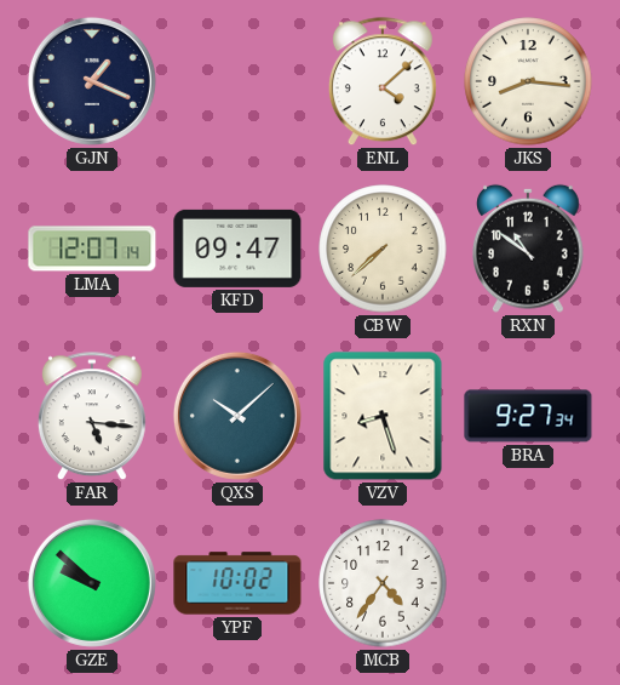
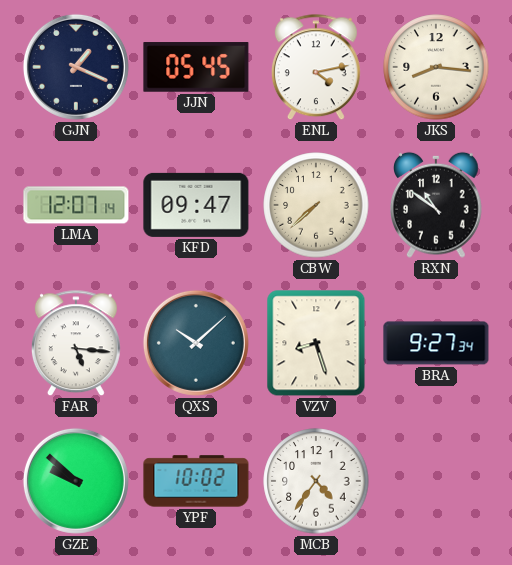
JJN: none -> 05:45
ENL: 4:08 -> 4:13
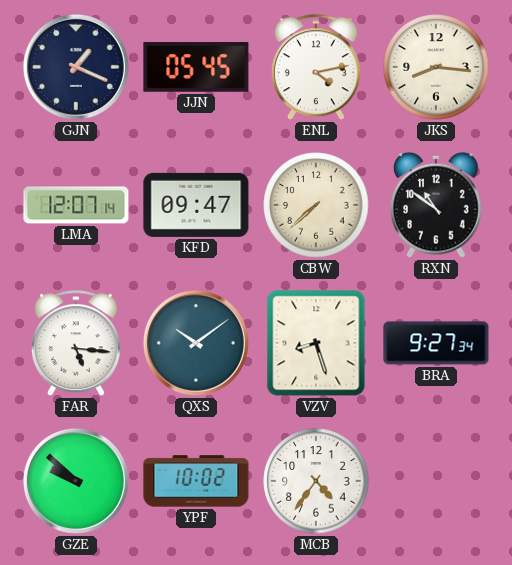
QXS: 10:08 -> 10:09
